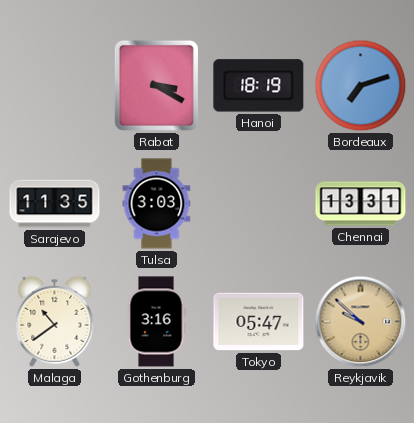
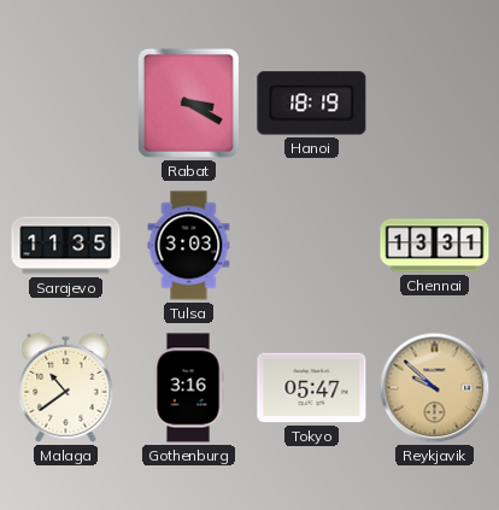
Bordeaux: 7:12 -> none
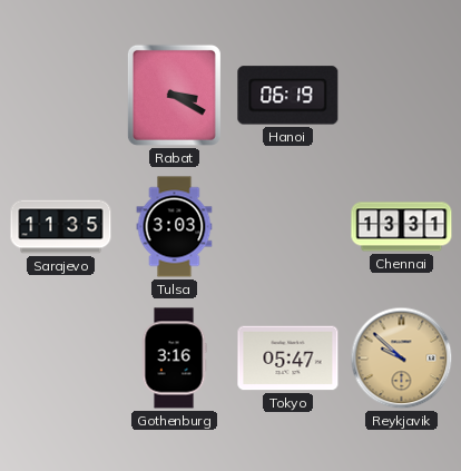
Hanoi: 18:19 -> 06:19
Malaga: 10:39 -> none
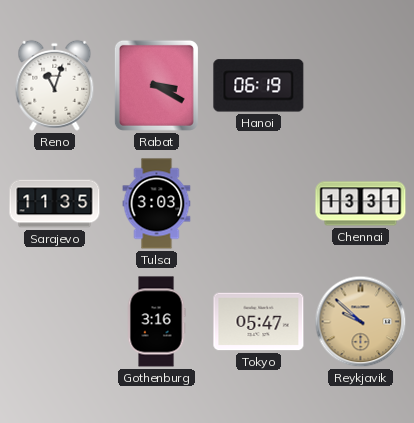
Reno: none -> 11:03
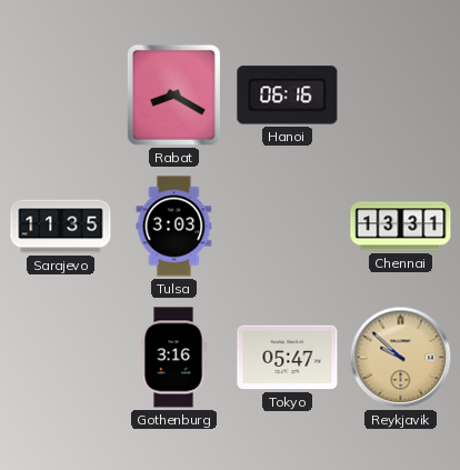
Reno: 11:03 -> none
Rabat: 3:20 -> 8:20
Hanoi: 06:19 -> 06:16
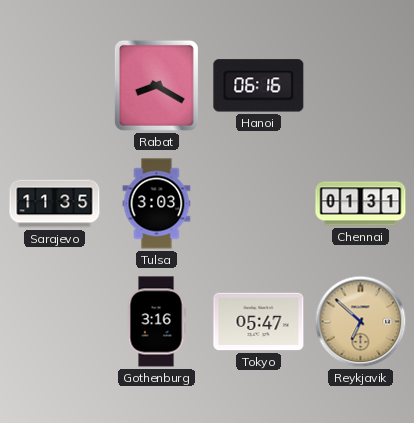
Chennai: 13:31 -> 01:31
Reykjavik: 9:52 -> 6:52
